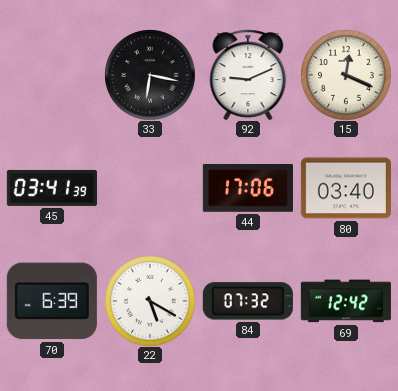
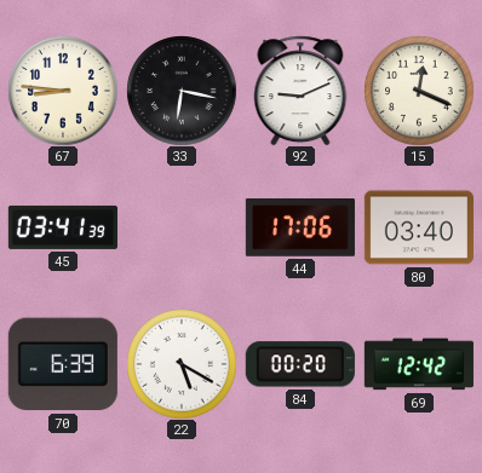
67: none -> 8:46
84: 07:32 -> 00:20
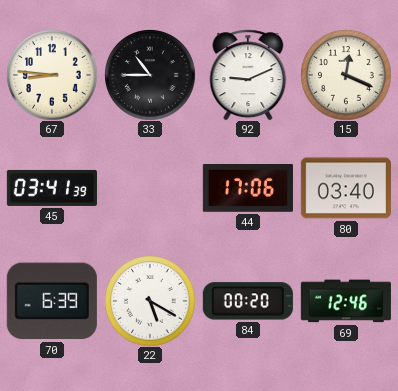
33: 6:17 -> 10:45
69: 12:42 -> 12:46
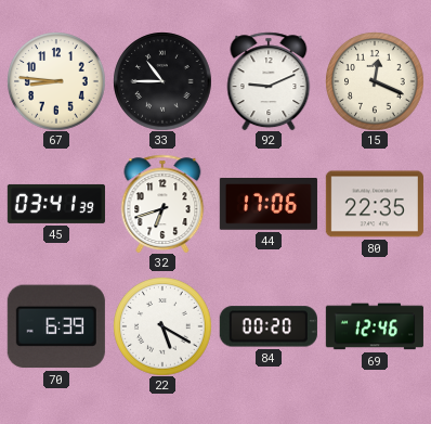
32: none -> 6:42
80: 03:40 -> 22:35
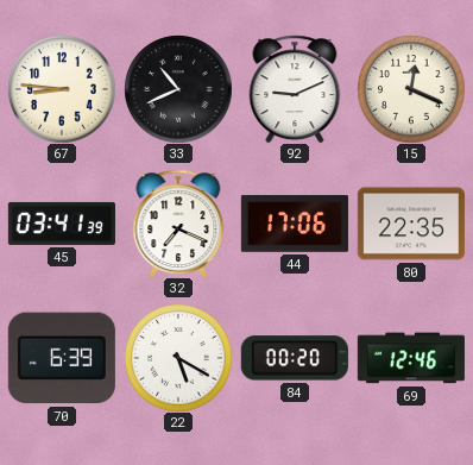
33: 10:45 -> 10:41
32: 6:42 -> 7:19
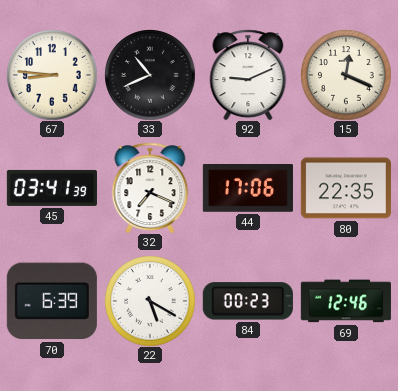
84: 00:20 -> 00:23
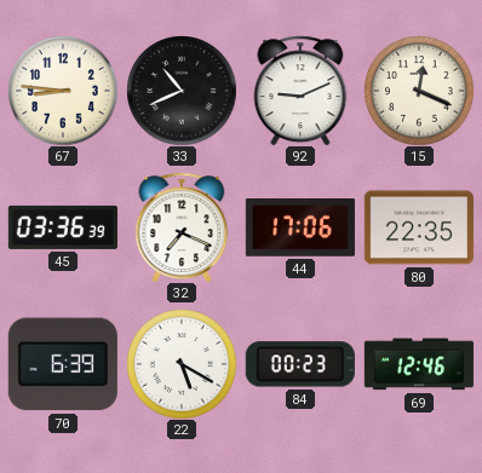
45: 03:41 -> 03:36
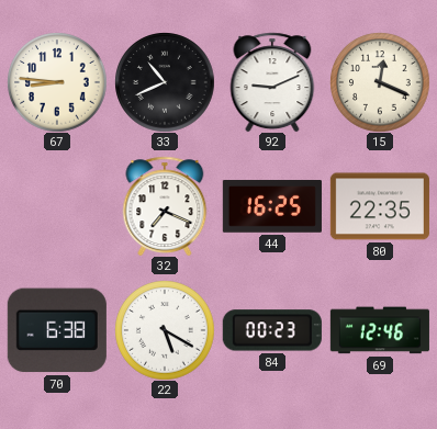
45: 03:36 -> none
44: 17:06 -> 16:25
70: 6:39 -> 6:38
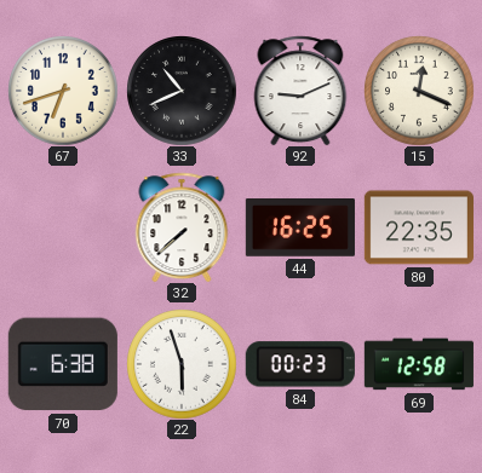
67: 8:46 -> 6:42
32: 7:19 -> 7:38
22: 5:20 -> 5:57
69: 12:46 -> 12:58
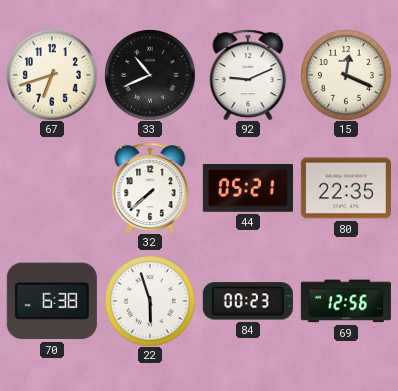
44: 16:25 -> 05:21
69: 12:58 -> 12:56
